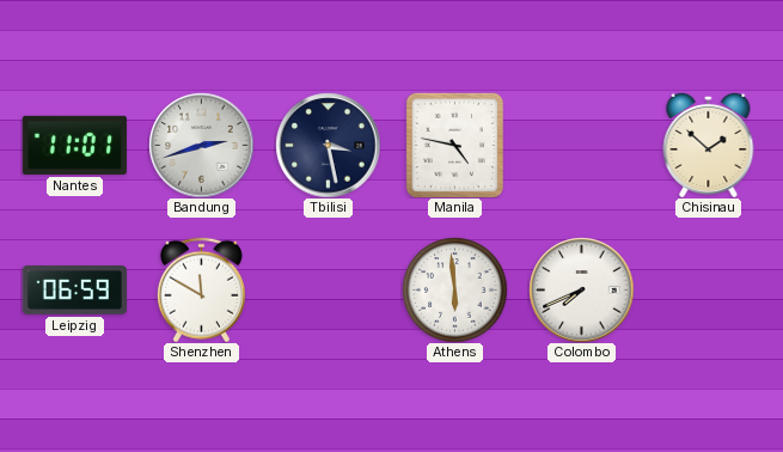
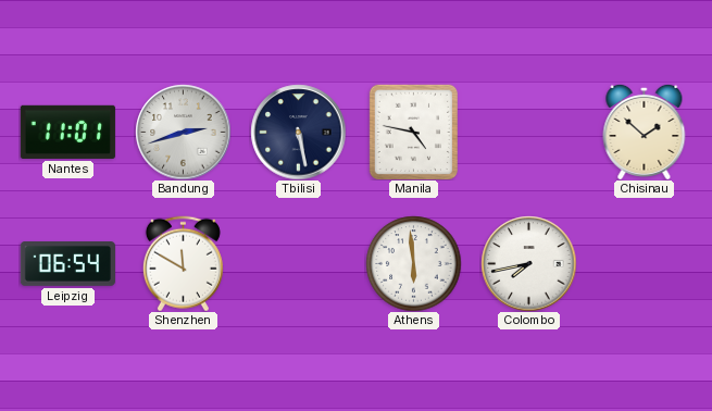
Tbilisi: 3:28 -> 5:28
Leipzig: 06:59 -> 06:54
Colombo: 7:41 -> 7:43
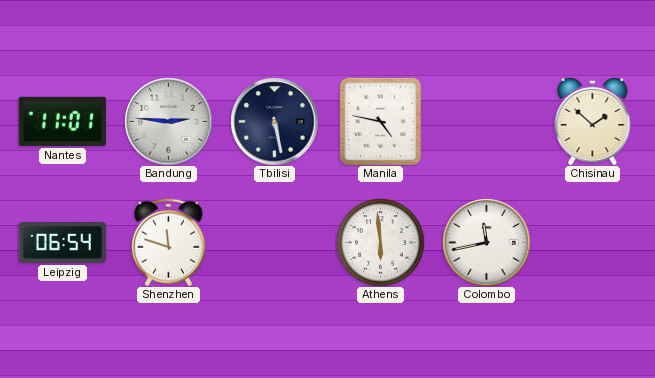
Bandung: 2:42 -> 2:46
Shenzhen: 11:50 -> 11:48
Colombo: 7:43 -> 11:43
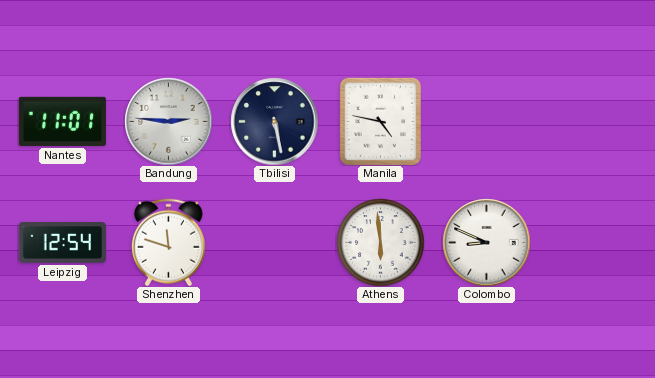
Chisinau: 1:52 -> none
Leipzig: 06:54 -> 12:54
Colombo: 11:43 -> 8:49
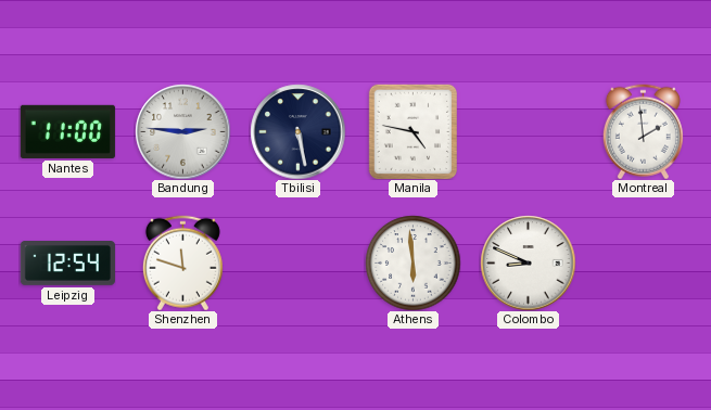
Nantes: 11:01 -> 11:00
Montreal: none -> 1:59
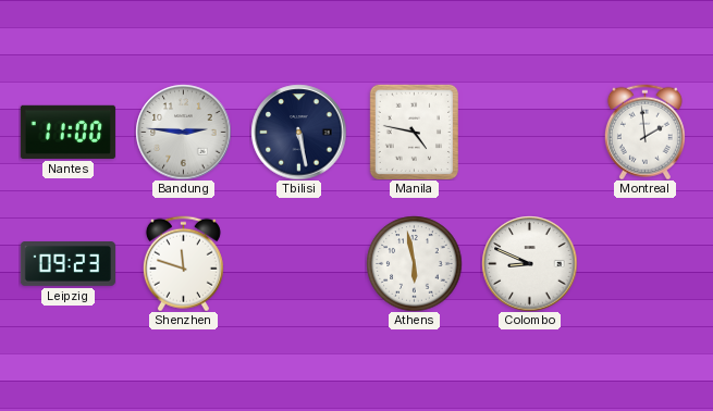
Leipzig: 12:54 -> 09:23
Athens: 5:59 -> 5:58
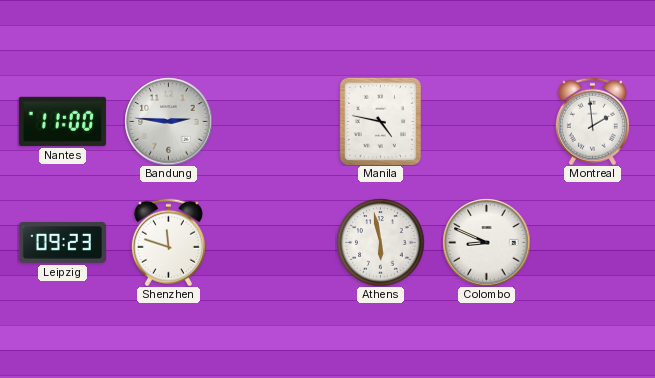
Tbilisi: 5:28 -> none
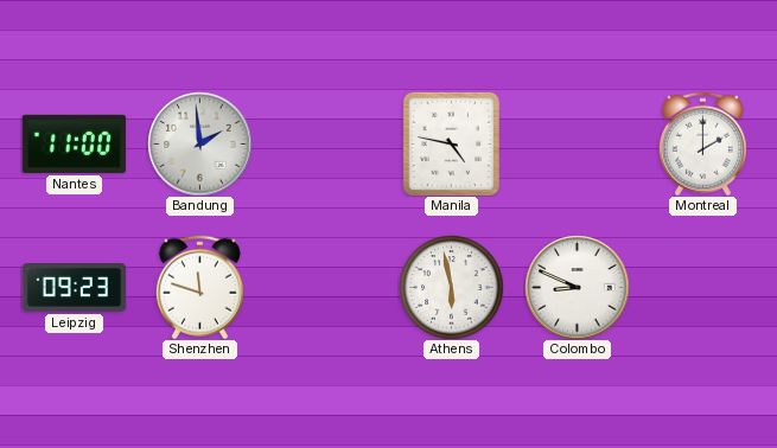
Bandung: 2:46 -> 1:59
Montreal: 1:59 -> 2:00
